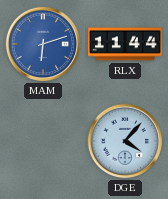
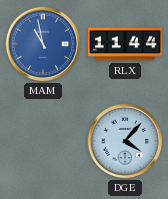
MAM: 6:12 -> 10:58
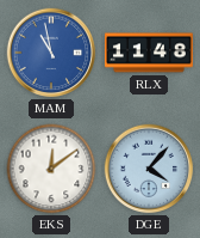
RLX: 11:44 -> 11:48
EKS: none -> 12:09
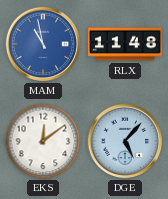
DGE: 4:07 -> 5:07
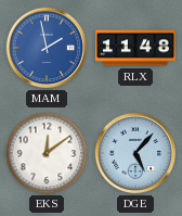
MAM: 10:58 -> 1:58
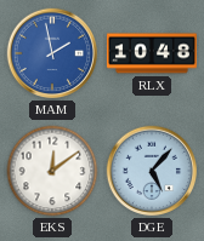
RLX: 11:48 -> 10:48
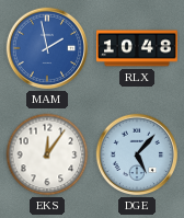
EKS: 12:09 -> 12:06
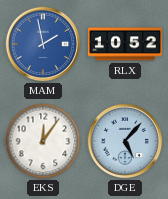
RLX: 10:48 -> 10:52
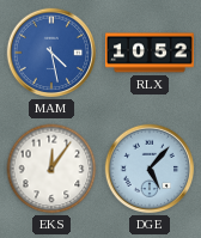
MAM: 1:58 -> 4:28
